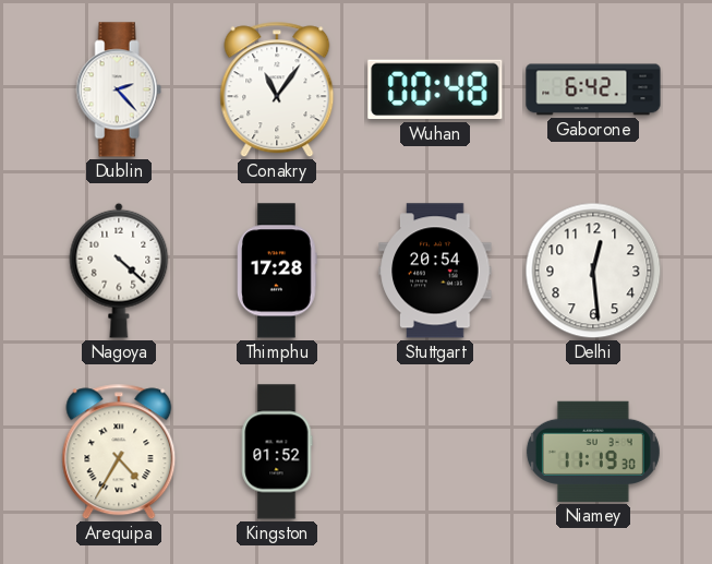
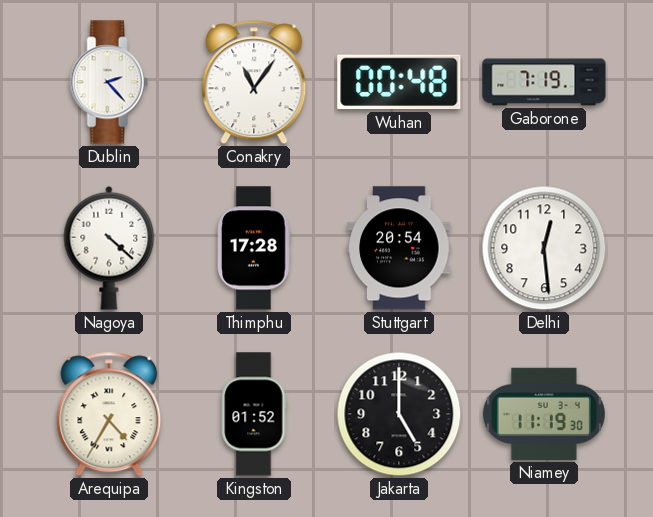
Gaborone: 6:42 -> 7:19
Jakarta: none -> 5:00
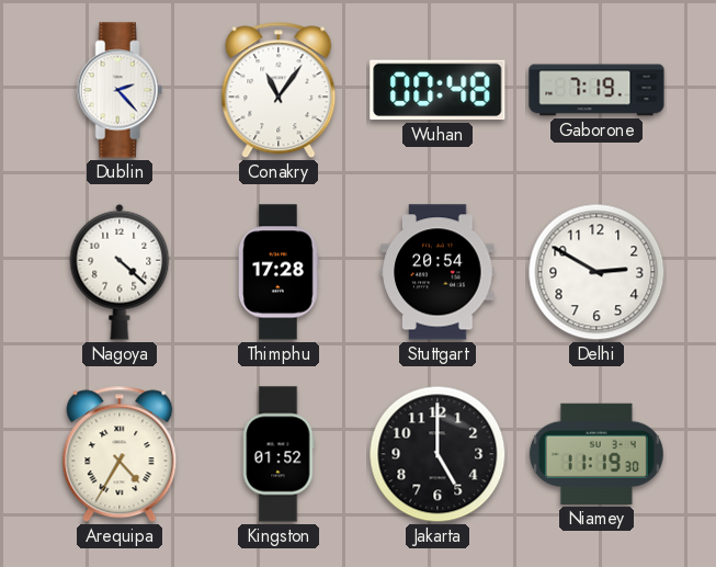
Delhi: 12:29 -> 2:50
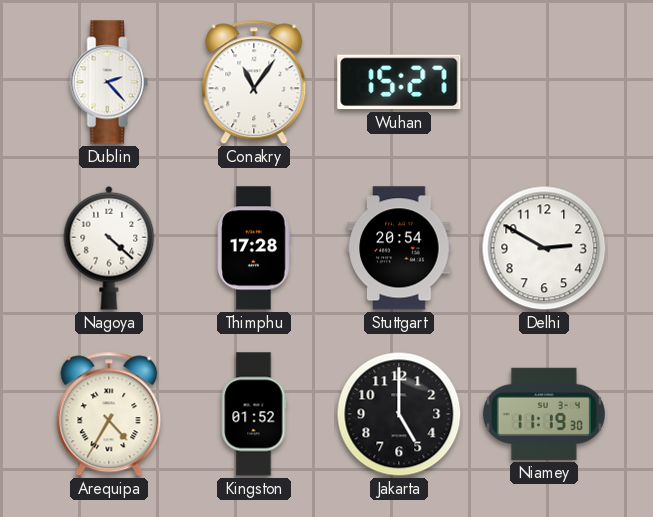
Wuhan: 00:48 -> 15:27
Gaborone: 7:19 -> none
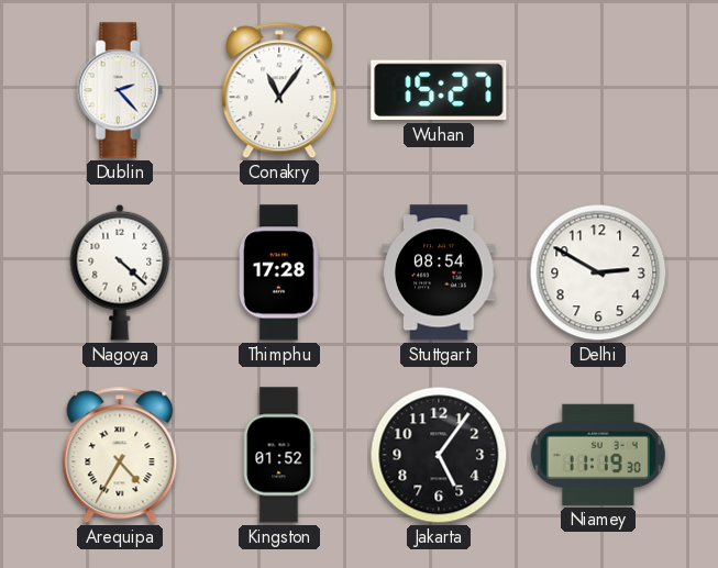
Stuttgart: 20:54 -> 08:54
Jakarta: 5:00 -> 5:06
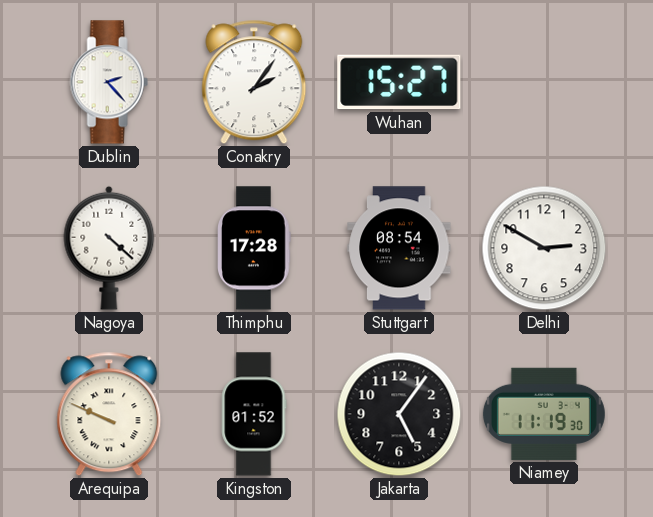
Conakry: 11:06 -> 2:06
Arequipa: 4:35 -> 9:49
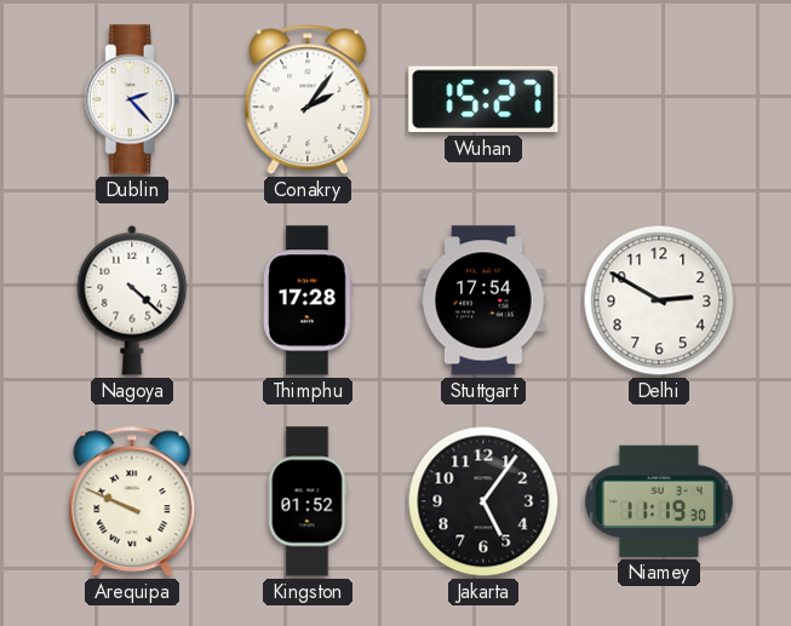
Stuttgart: 08:54 -> 17:54
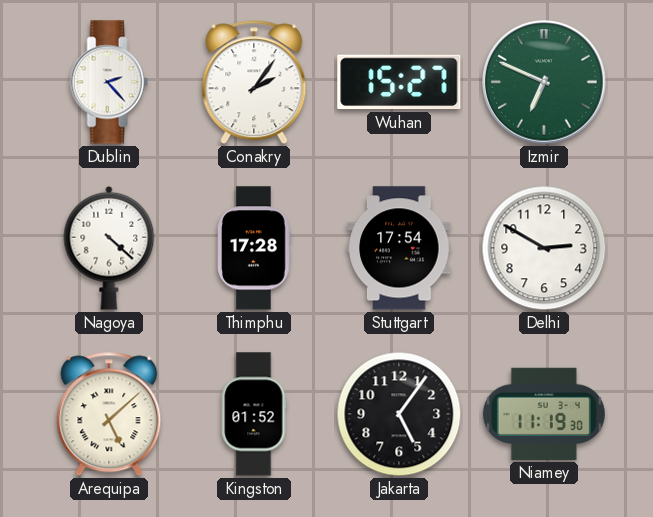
Izmir: none -> 6:49
Arequipa: 9:49 -> 5:08
